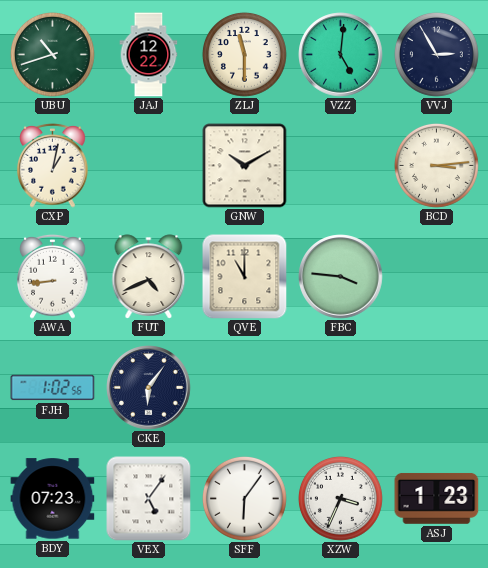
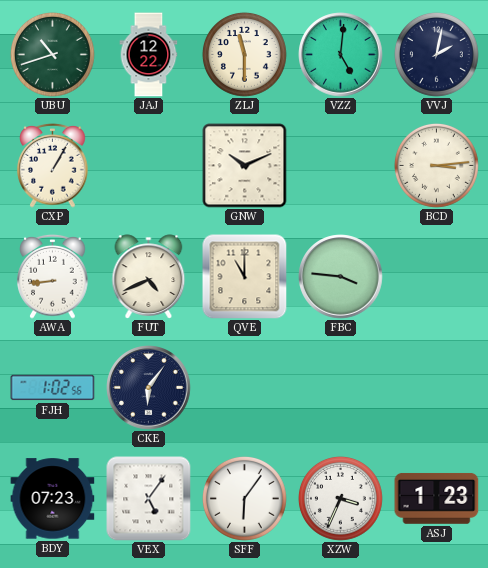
VVJ: 2:55 -> 2:02
CXP: 1:02 -> 1:05
GNW: 10:10 -> 10:11
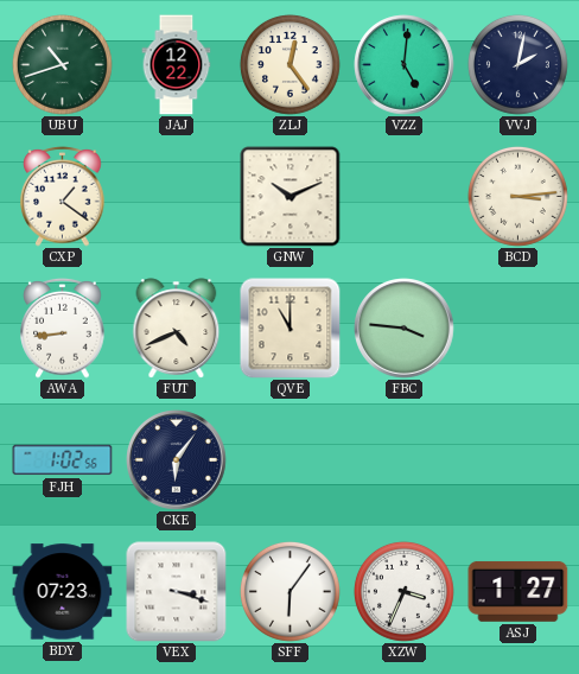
ZLJ: 11:30 -> 12:24
CXP: 1:05 -> 1:21
VEX: 5:06 -> 3:18
ASJ: 1:23 -> 1:27
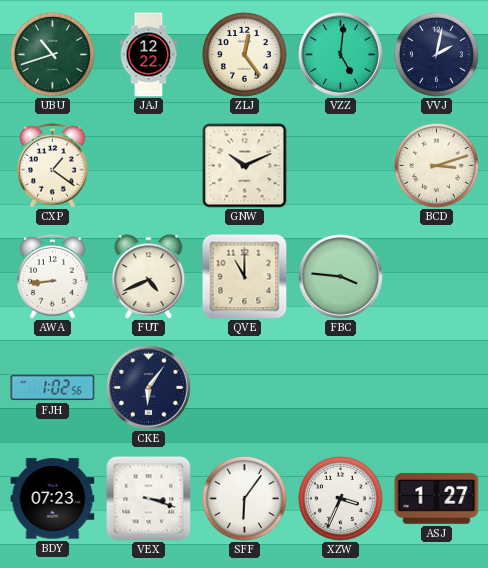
BCD: 3:14 -> 3:12
